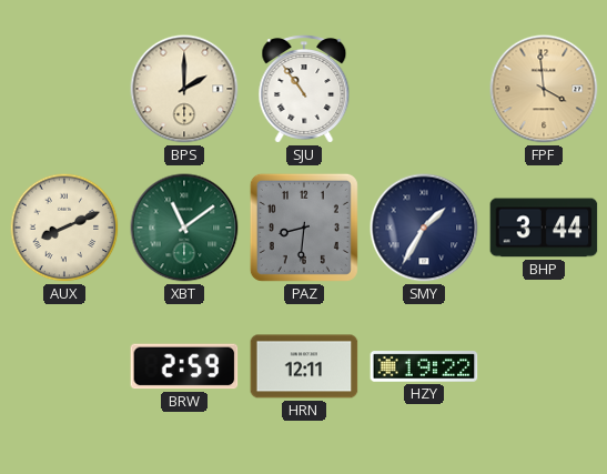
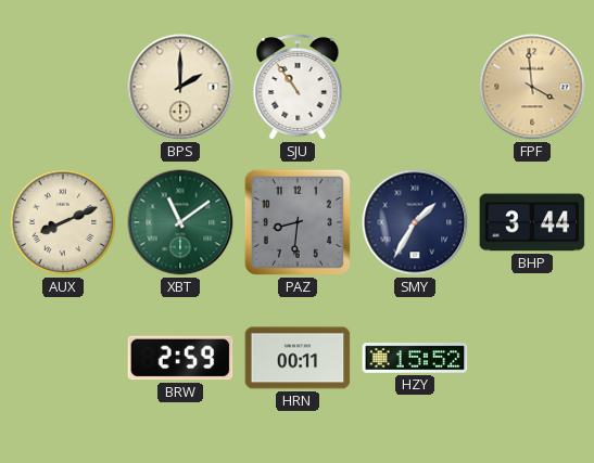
HRN: 12:11 -> 00:11
HZY: 19:22 -> 15:52
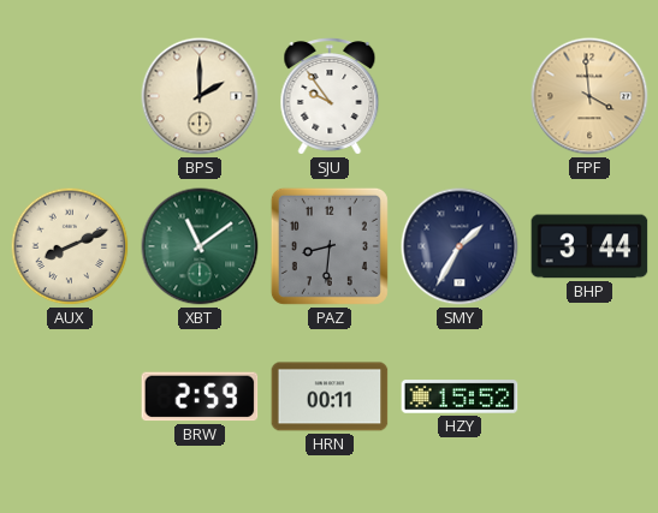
SJU: 10:54 -> 9:54
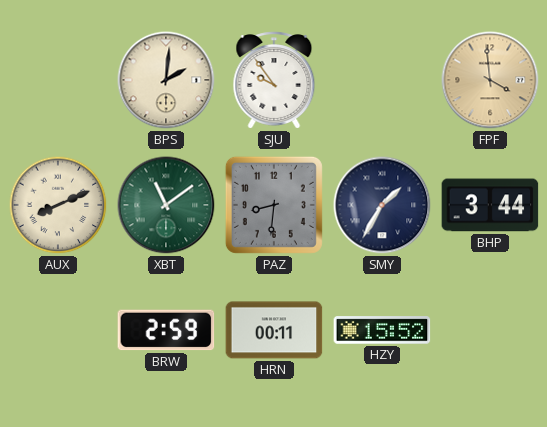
BPS: 2:00 -> 2:01
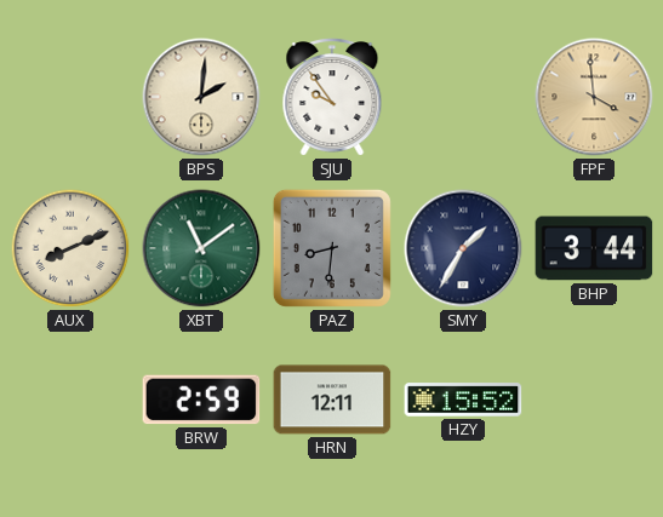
HRN: 00:11 -> 12:11
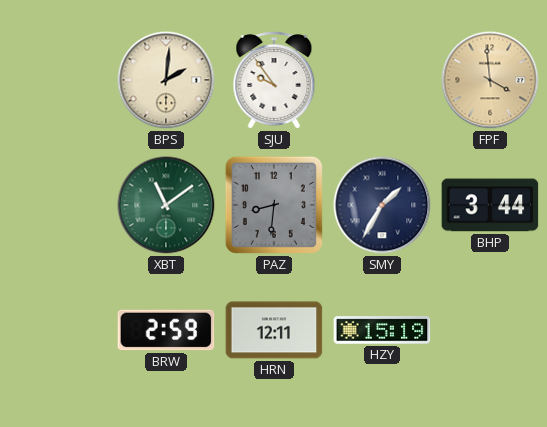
AUX: 8:11 -> none
HZY: 15:52 -> 15:19
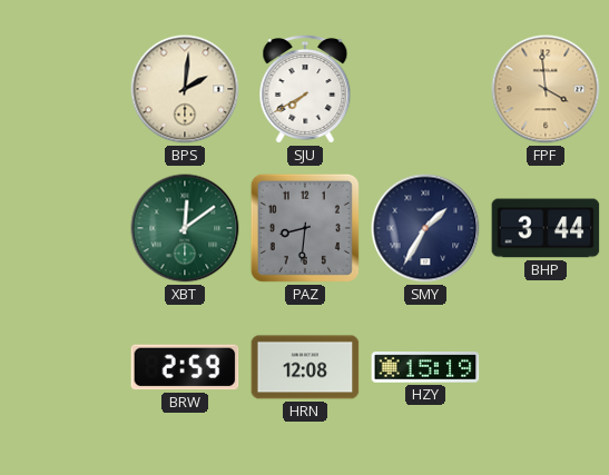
SJU: 9:54 -> 7:40
XBT: 11:09 -> 12:09
HRN: 12:11 -> 12:08
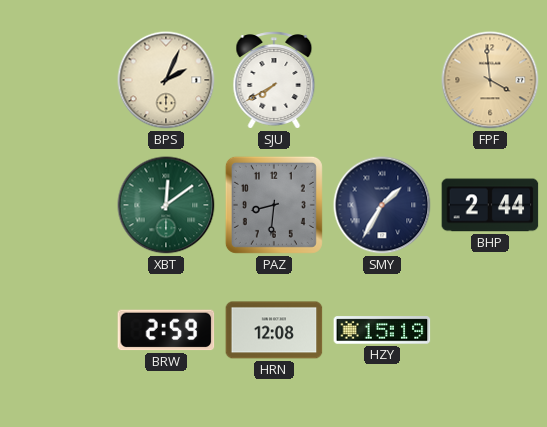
BPS: 2:01 -> 2:04
BHP: 3:44 -> 2:44
